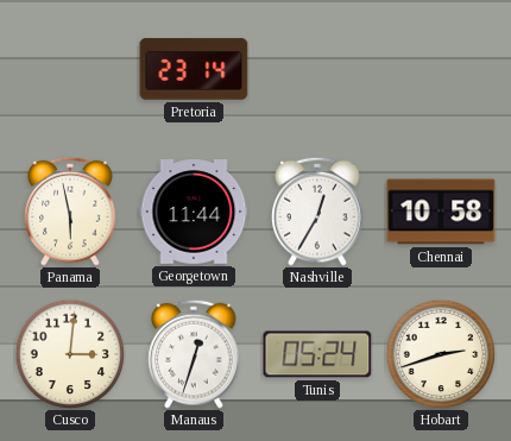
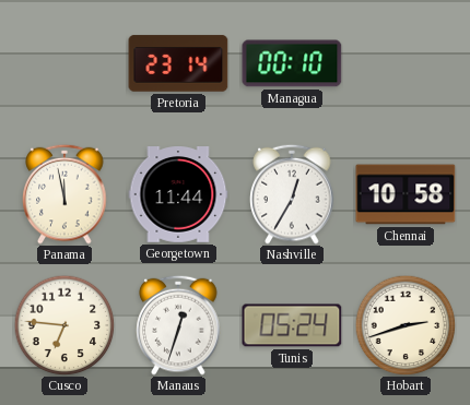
Managua: none -> 00:10
Panama: 5:58 -> 11:58
Cusco: 3:01 -> 6:46
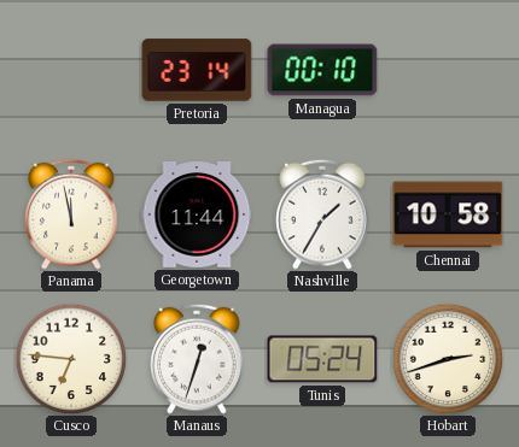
Nashville: 12:35 -> 1:35
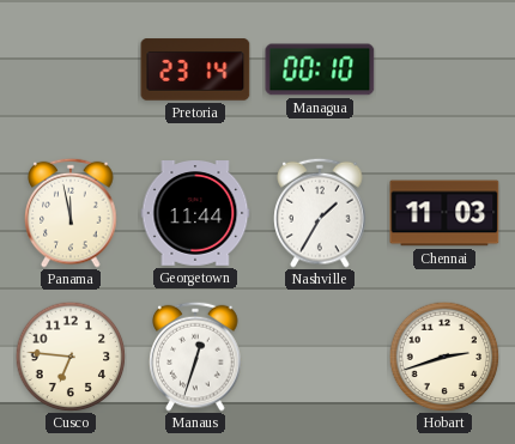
Chennai: 10:58 -> 11:03
Tunis: 05:24 -> none
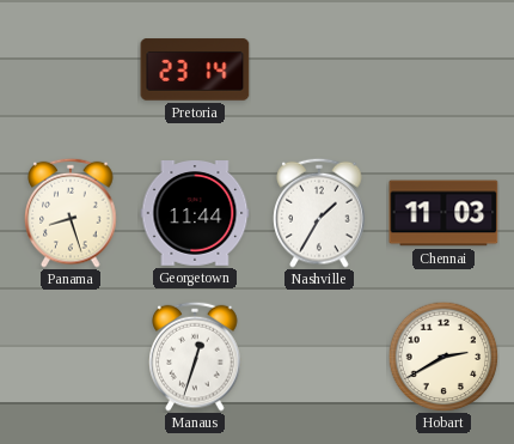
Managua: 00:10 -> none
Panama: 11:58 -> 8:27
Cusco: 6:46 -> none
Hobart: 2:42 -> 2:40
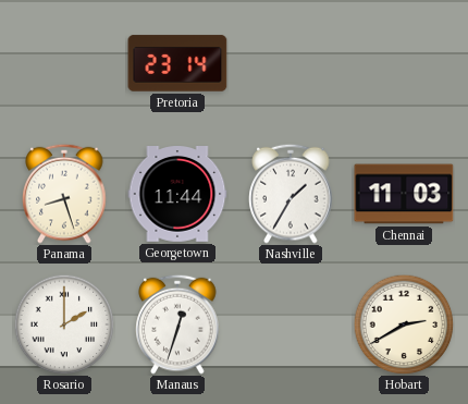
Rosario: none -> 2:00
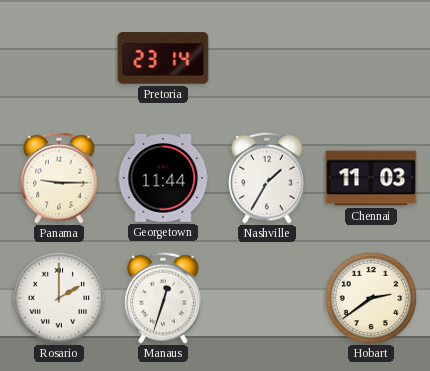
Panama: 8:27 -> 9:15
Hobart: 2:40 -> 2:39
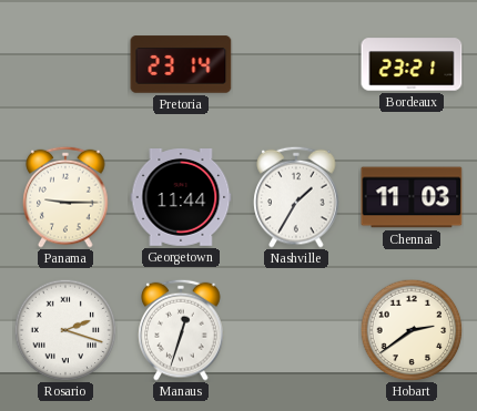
Bordeaux: none -> 23:21
Rosario: 2:00 -> 2:18
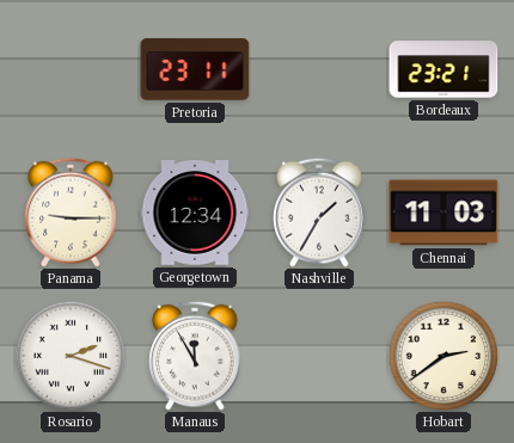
Pretoria: 23:14 -> 23:11
Georgetown: 11:44 -> 12:34
Manaus: 12:33 -> 11:55
